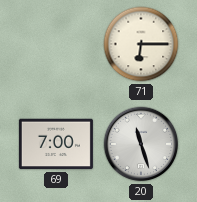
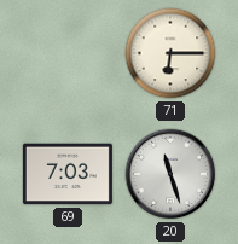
69: 7:00 -> 7:03
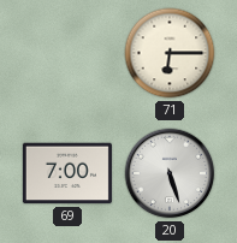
69: 7:03 -> 7:00
20: 11:27 -> 5:27
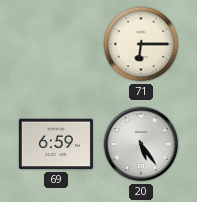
69: 7:00 -> 6:59
20: 5:27 -> 5:24
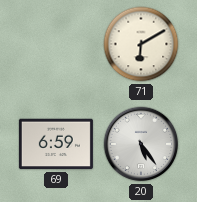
71: 6:15 -> 6:10
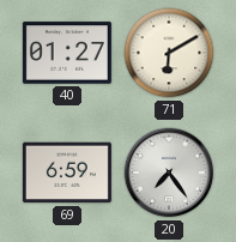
40: none -> 01:27
20: 5:24 -> 7:24
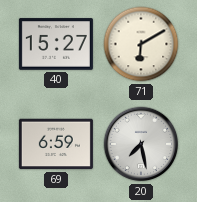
40: 01:27 -> 15:27
20: 7:24 -> 7:28
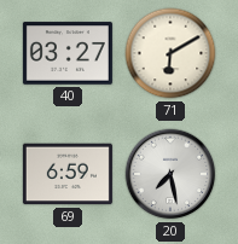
40: 15:27 -> 03:27
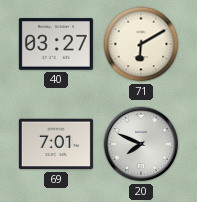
69: 6:59 -> 7:01
20: 7:28 -> 7:49
